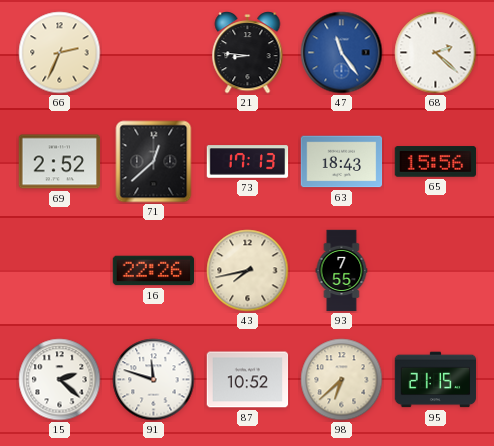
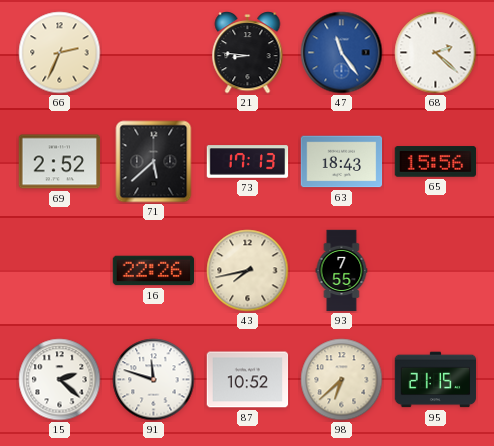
71: 12:38 -> 5:38
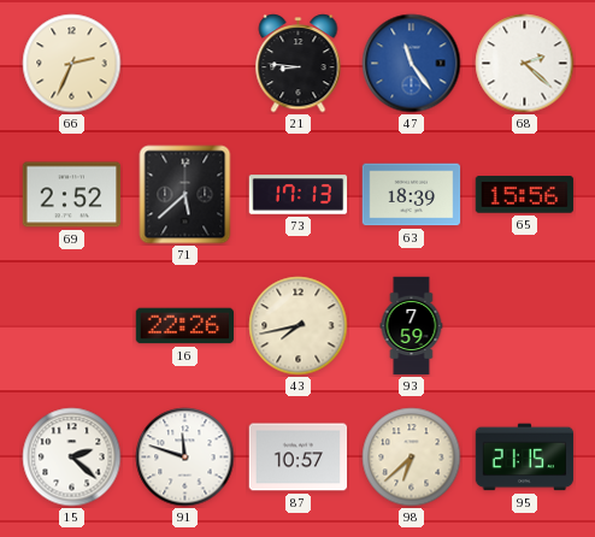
63: 18:43 -> 18:39
93: 7:55 -> 7:59
87: 10:52 -> 10:57
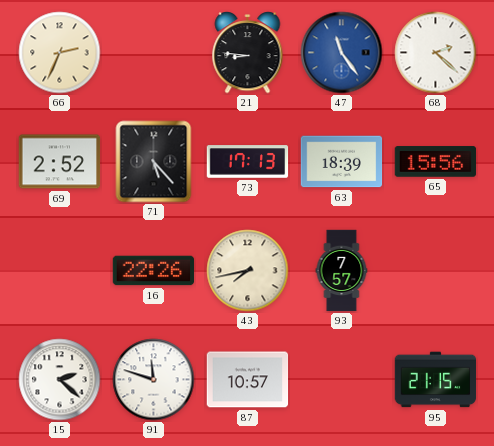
71: 5:38 -> 5:23
93: 7:59 -> 7:57
98: 6:38 -> none
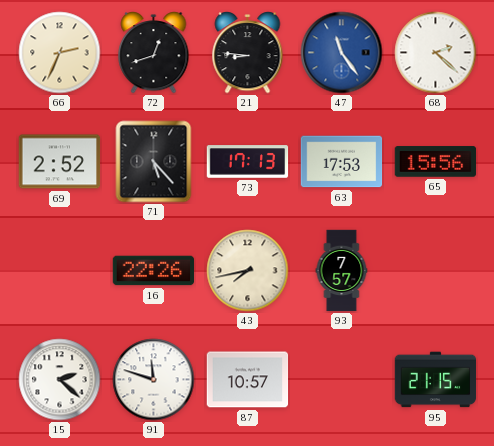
72: none -> 12:42
63: 18:39 -> 17:53
